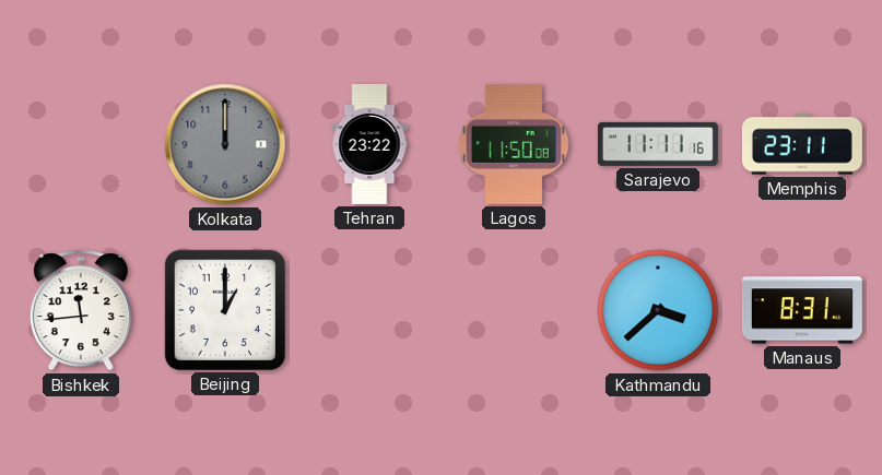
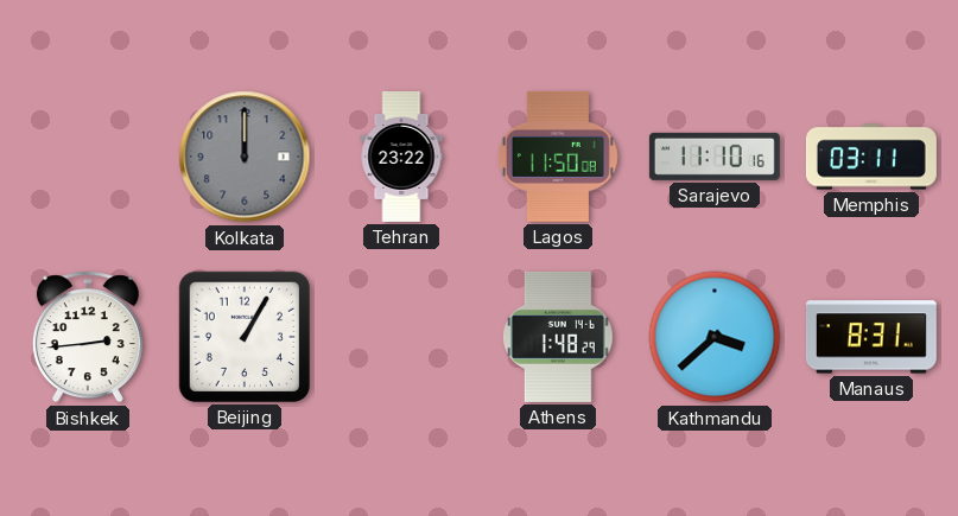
Sarajevo: 11:11 -> 11:10
Memphis: 23:11 -> 03:11
Bishkek: 11:44 -> 2:44
Beijing: 1:00 -> 1:05
Athens: none -> 1:48
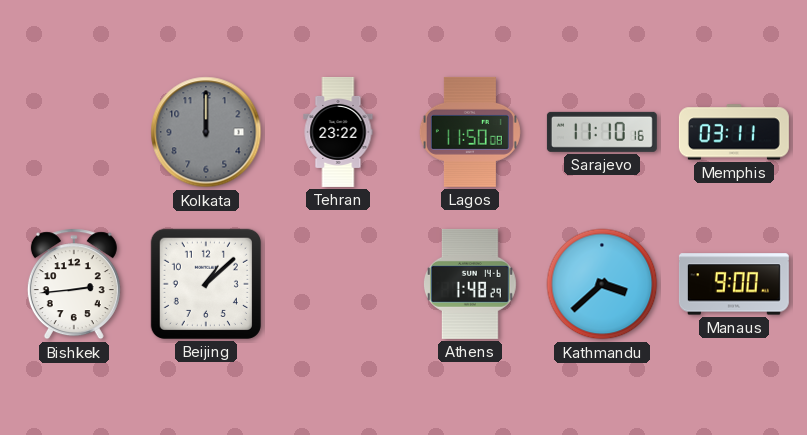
Beijing: 1:05 -> 1:08
Manaus: 8:31 -> 9:00
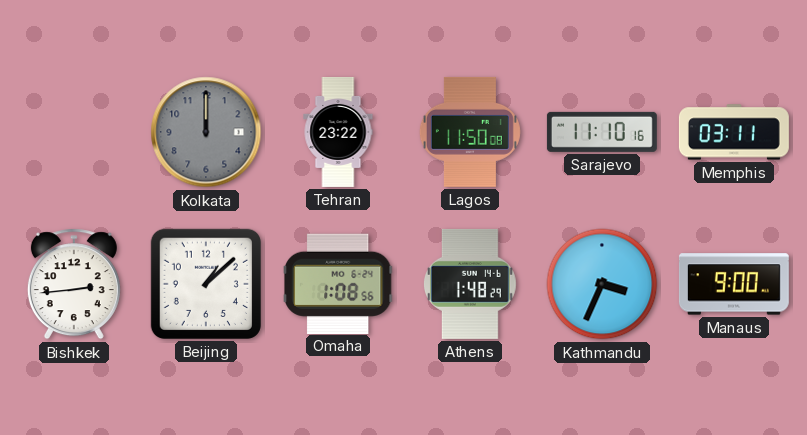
Omaha: none -> 1:08
Kathmandu: 3:38 -> 3:34
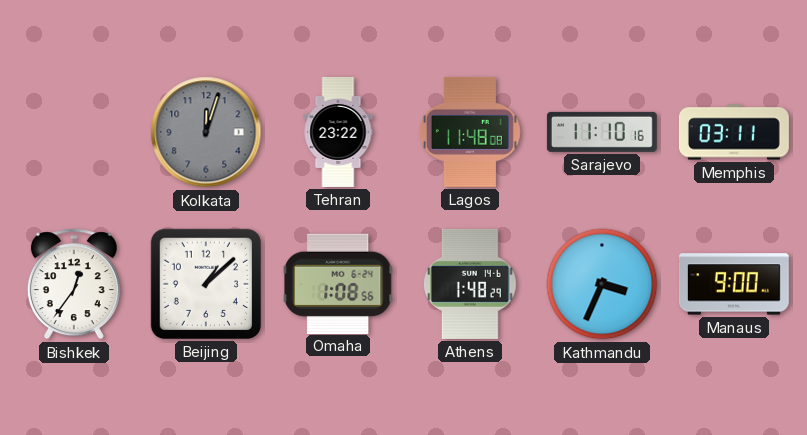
Kolkata: 12:00 -> 12:03
Lagos: 11:50 -> 11:48
Bishkek: 2:44 -> 12:36
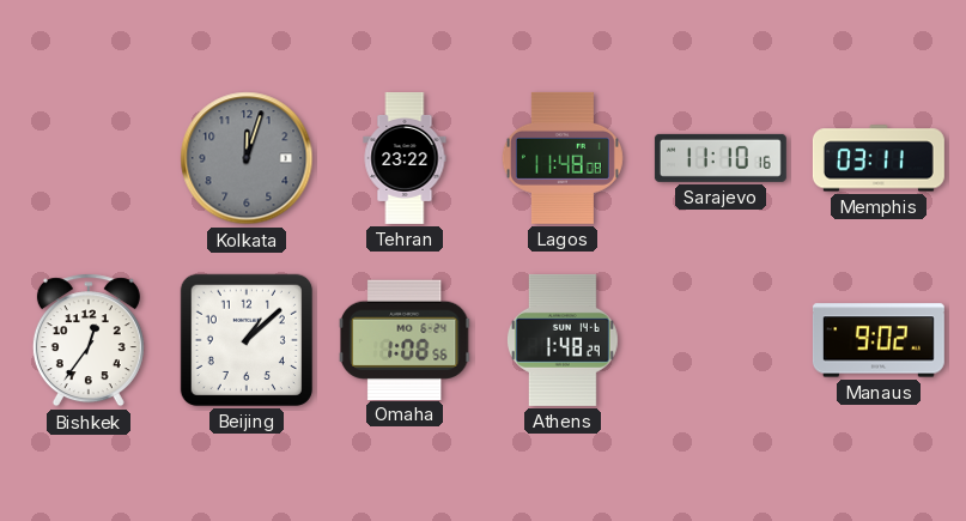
Kathmandu: 3:34 -> none
Manaus: 9:00 -> 9:02
